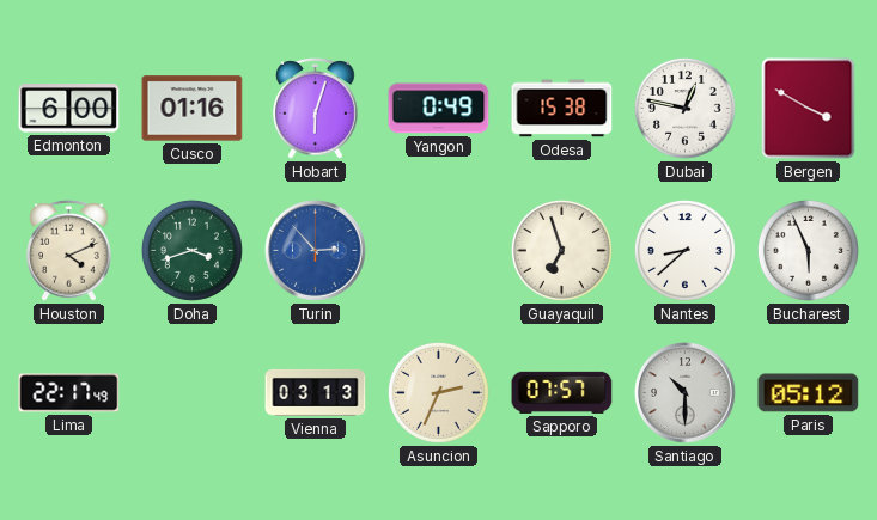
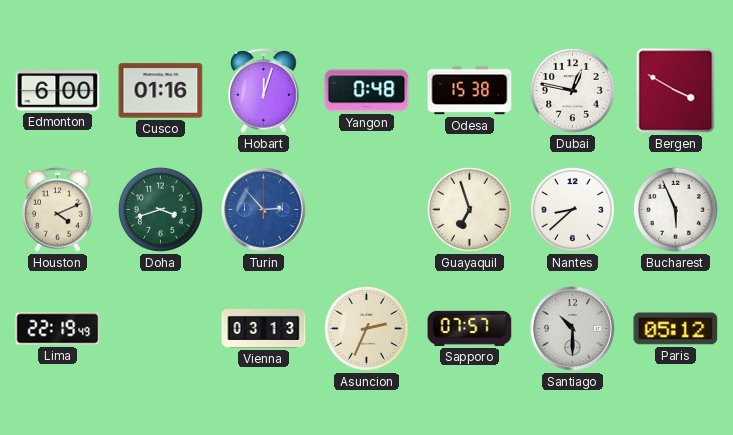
Hobart: 6:03 -> 12:03
Yangon: 0:49 -> 0:48
Lima: 22:17 -> 22:19
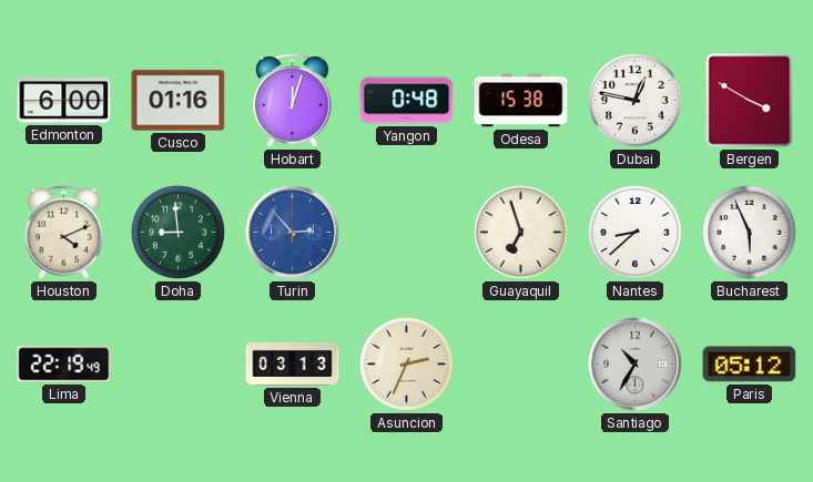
Doha: 3:42 -> 8:59
Sapporo: 07:57 -> none
Santiago: 10:30 -> 10:35
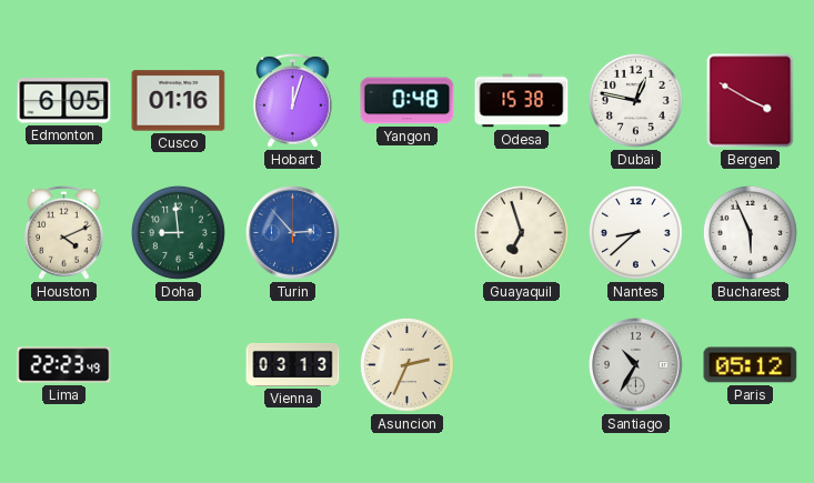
Edmonton: 6:00 -> 6:05
Lima: 22:19 -> 22:23
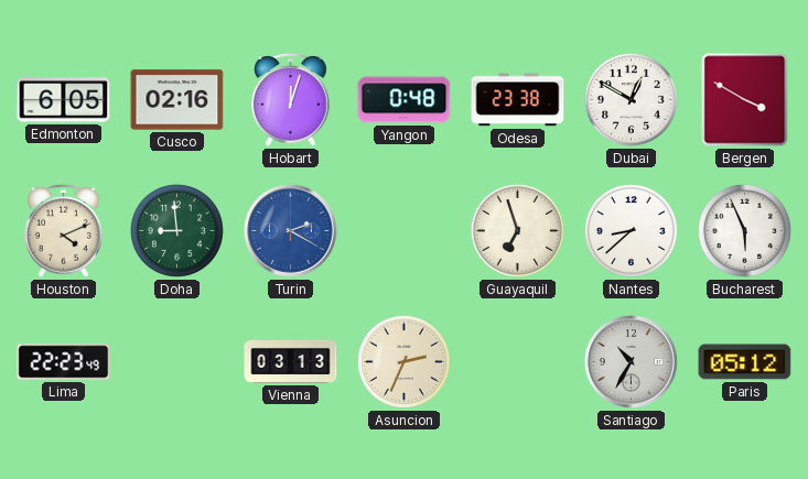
Cusco: 01:16 -> 02:16
Odesa: 15:38 -> 23:38
Dubai: 12:47 -> 12:50
Turin: 2:53 -> 2:20
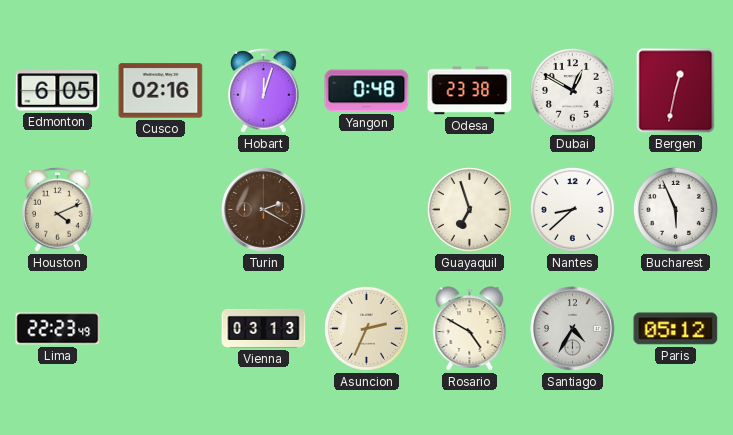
Bergen: 3:50 -> 12:32
Doha: 8:59 -> none
Turin dial: blue -> brown
Rosario: none -> 4:50
Santiago: 10:35 -> 4:35
